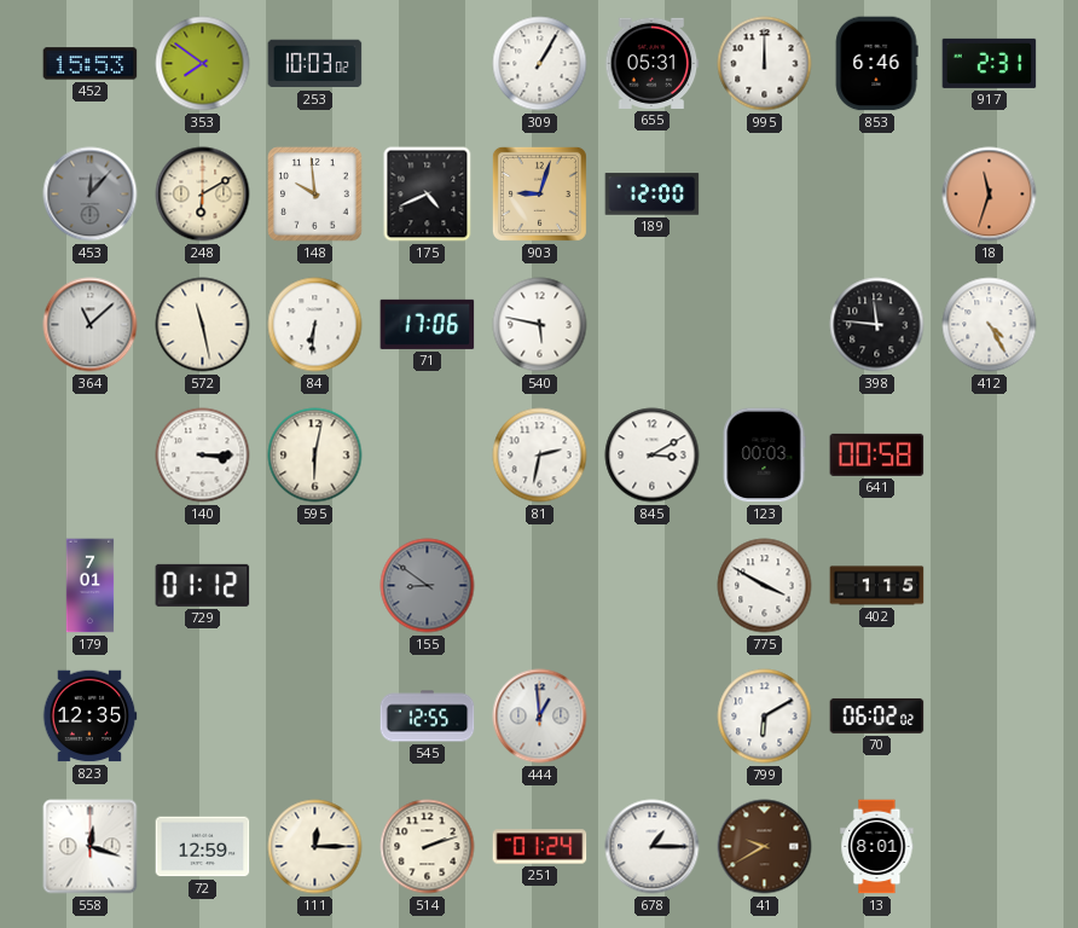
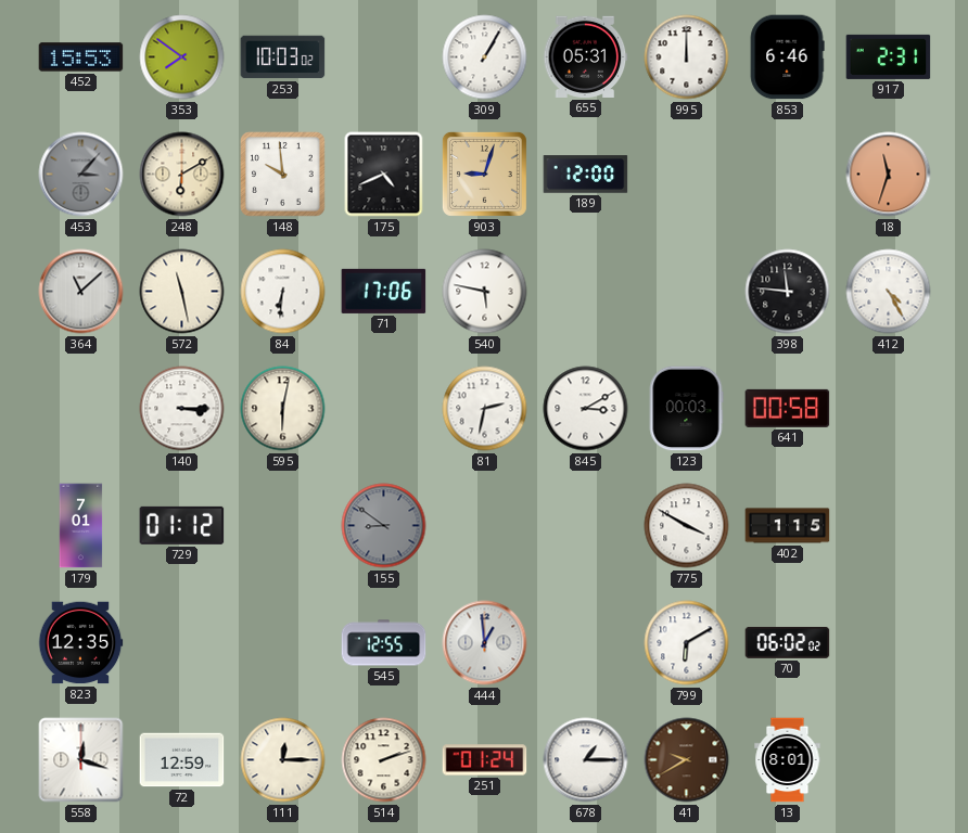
453: 12:07 -> 3:07
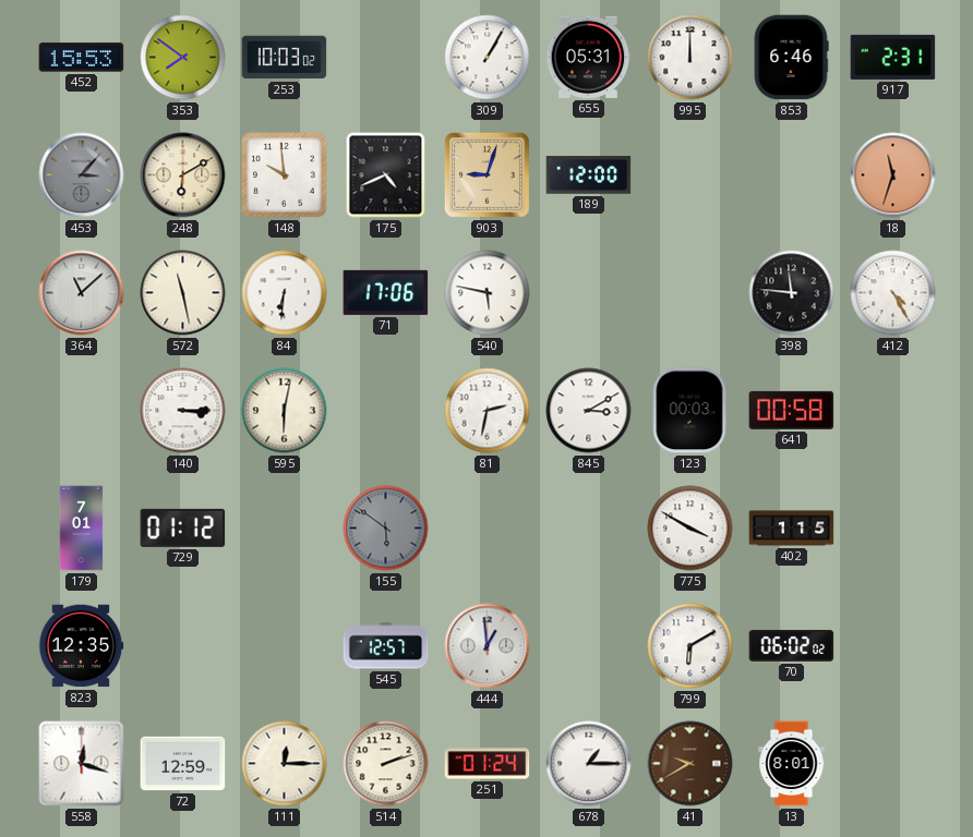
155: 8:51 -> 5:51
545: 12:55 -> 12:57
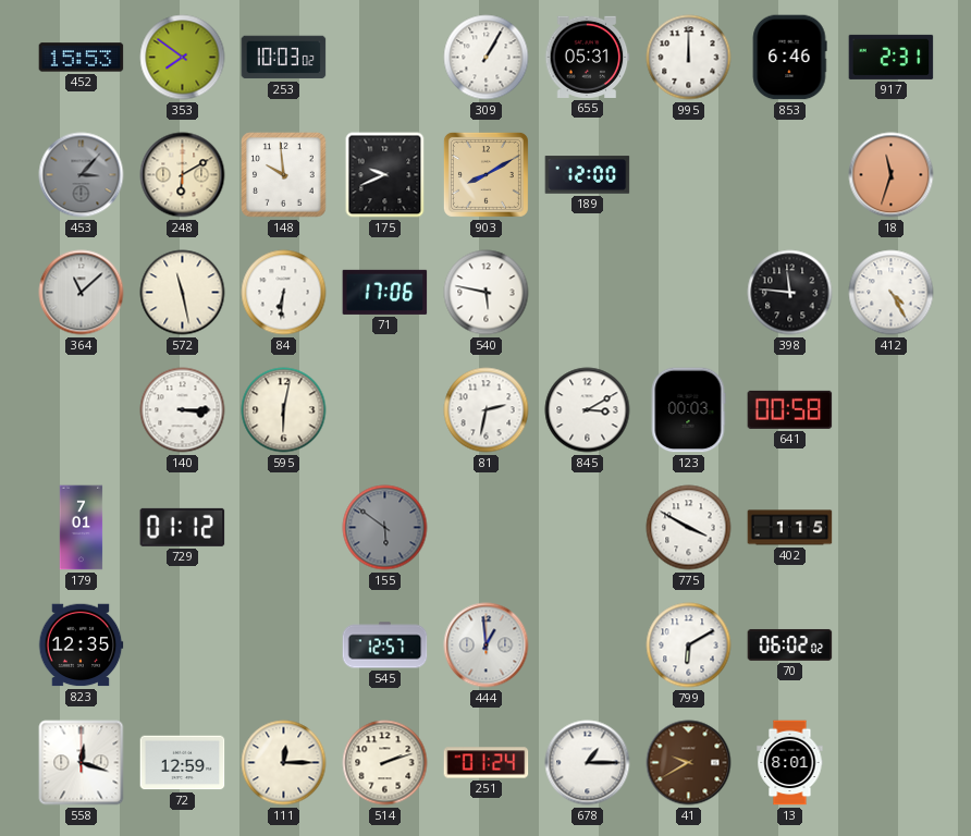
175: 4:41 -> 9:41
903: 9:03 -> 8:10
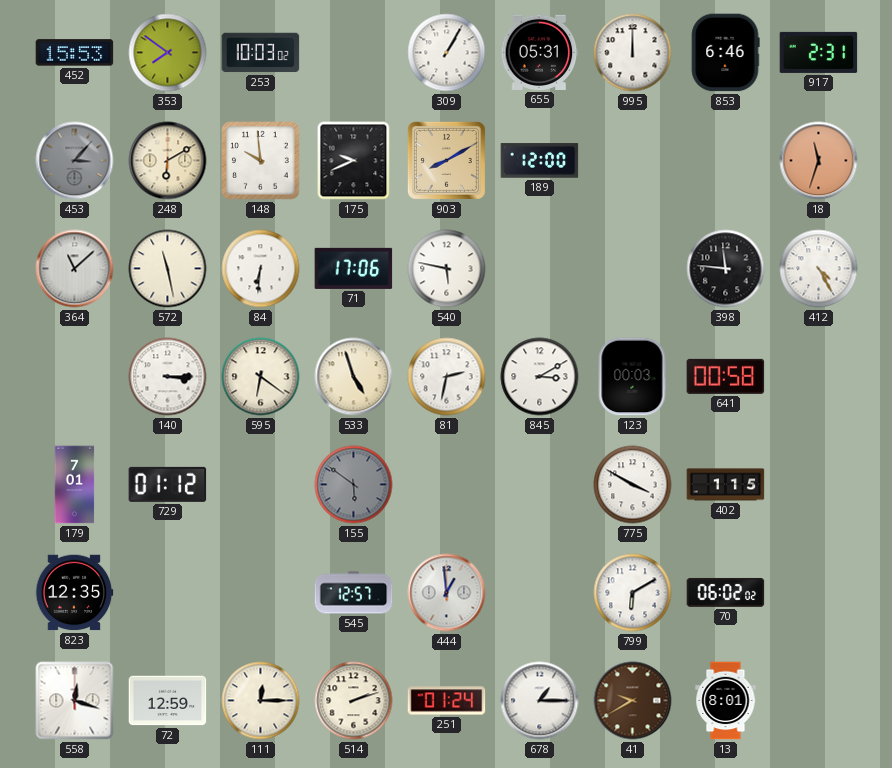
595: 6:02 -> 6:21
533: none -> 4:57
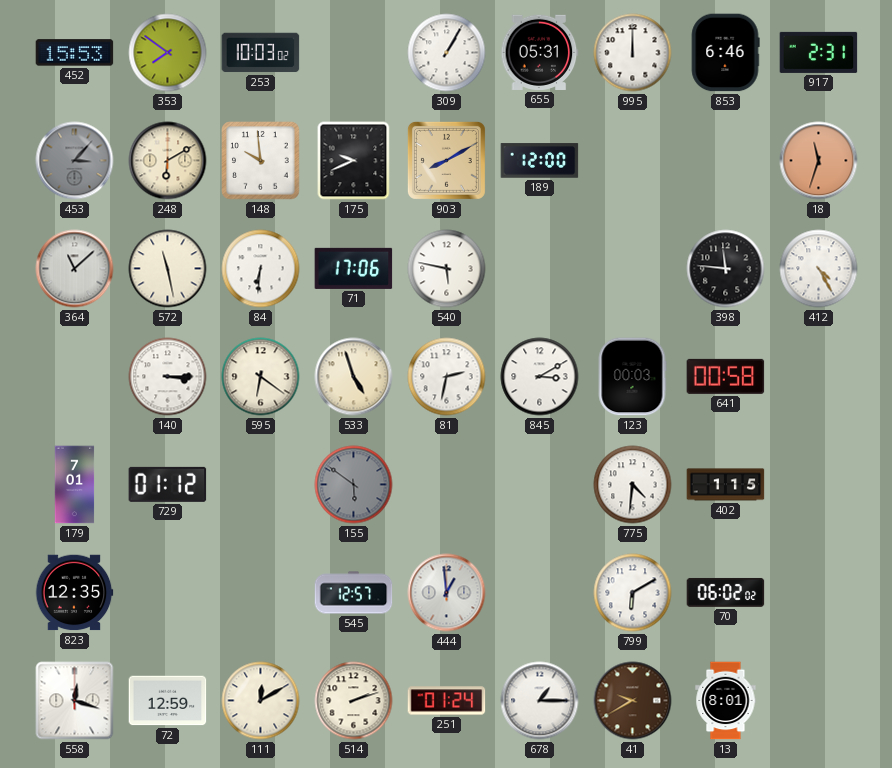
775: 3:50 -> 4:31
111: 12:15 -> 12:10
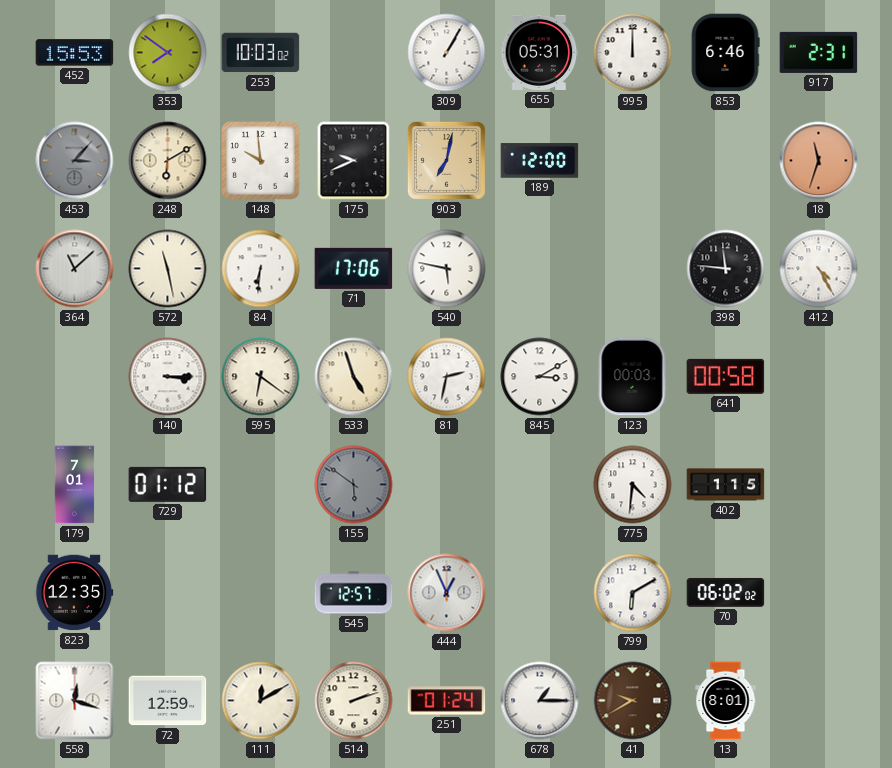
903: 8:10 -> 7:02
444: 12:59 -> 12:56
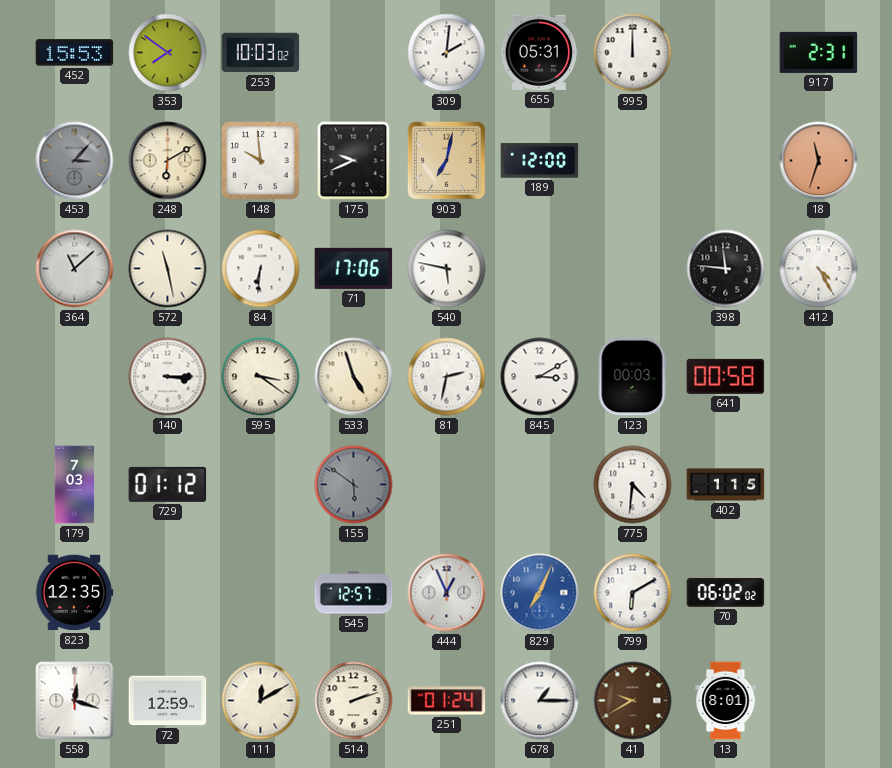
309: 1:05 -> 2:01
853: 6:46 -> none
595: 6:21 -> 3:21
179: 7:01 -> 7:03
829: none -> 7:04
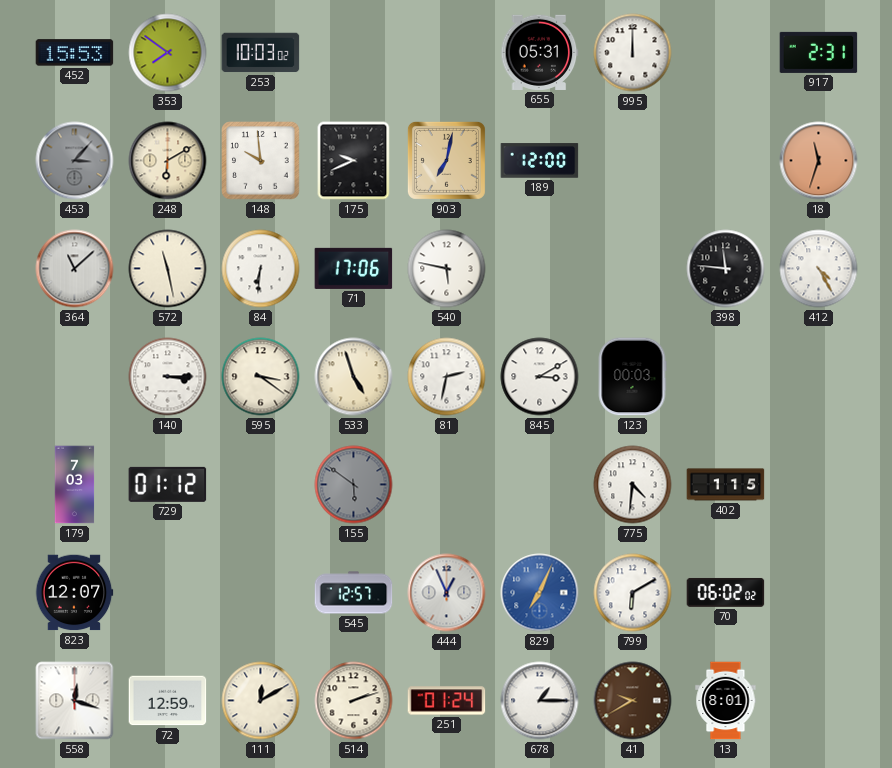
309: 2:01 -> none
641: 00:58 -> none
823: 12:35 -> 12:07
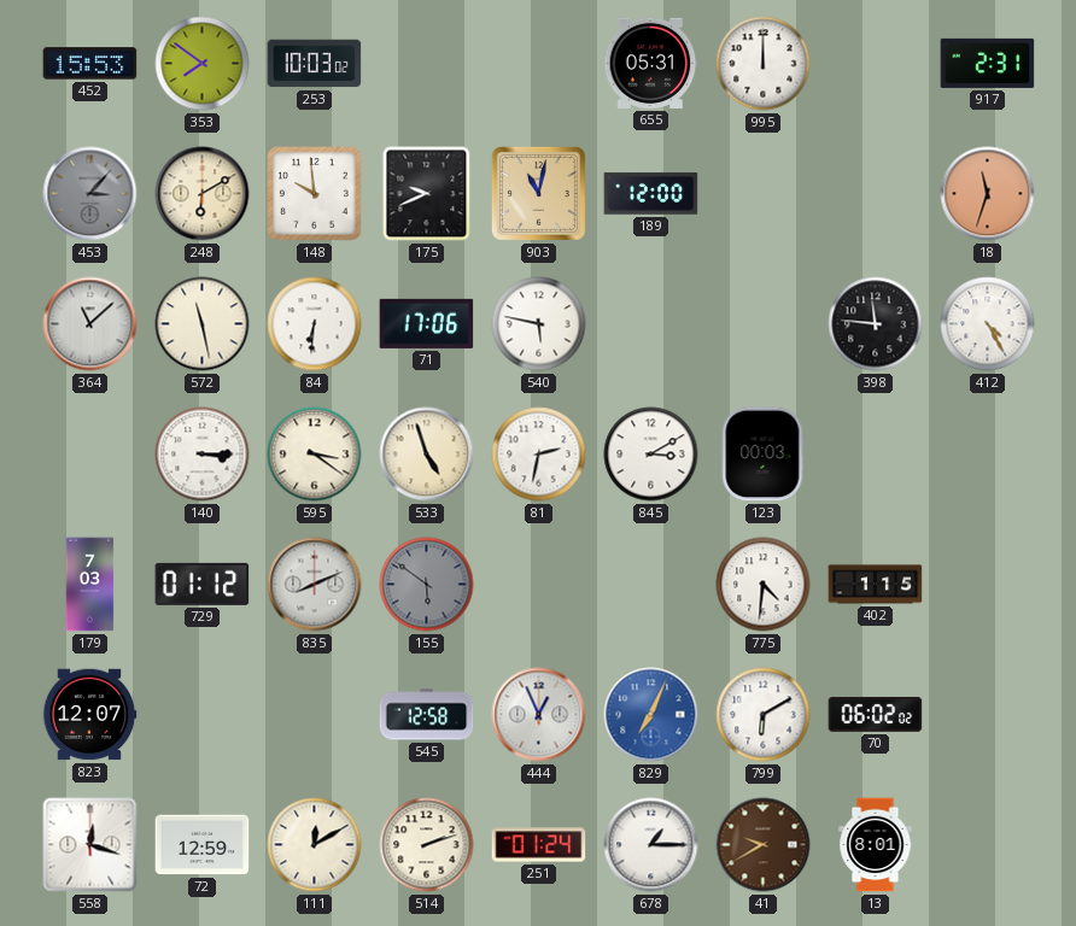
903: 7:02 -> 11:02
835: none -> 8:11
545: 12:57 -> 12:58
